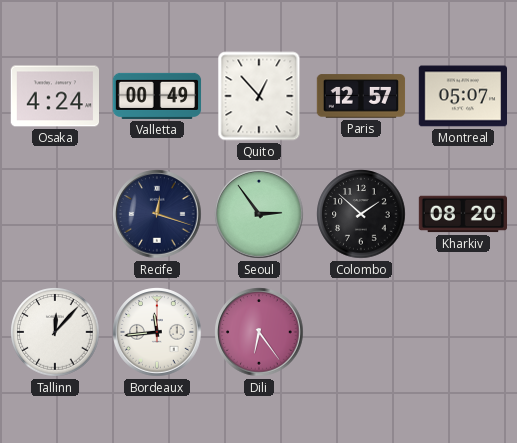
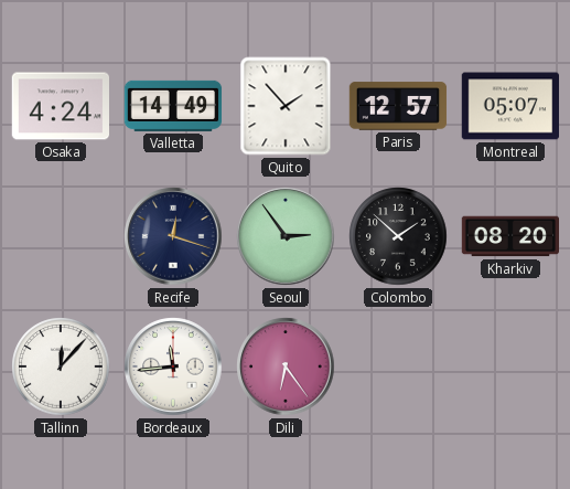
Valletta: 00:49 -> 14:49
Quito: 12:53 -> 1:53
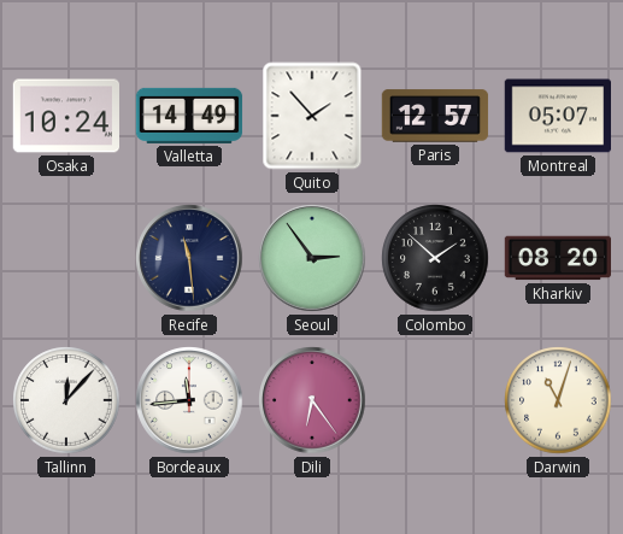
Osaka: 4:24 -> 10:24
Recife: 12:18 -> 11:29
Darwin: none -> 11:03
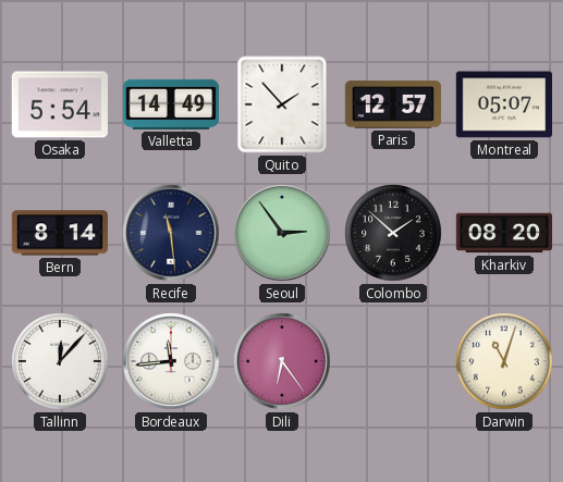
Osaka: 10:24 -> 5:54
Bern: none -> 8:14
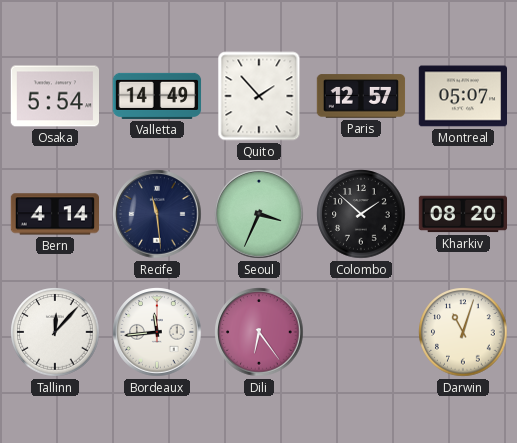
Bern: 8:14 -> 4:14
Seoul: 2:54 -> 3:34
